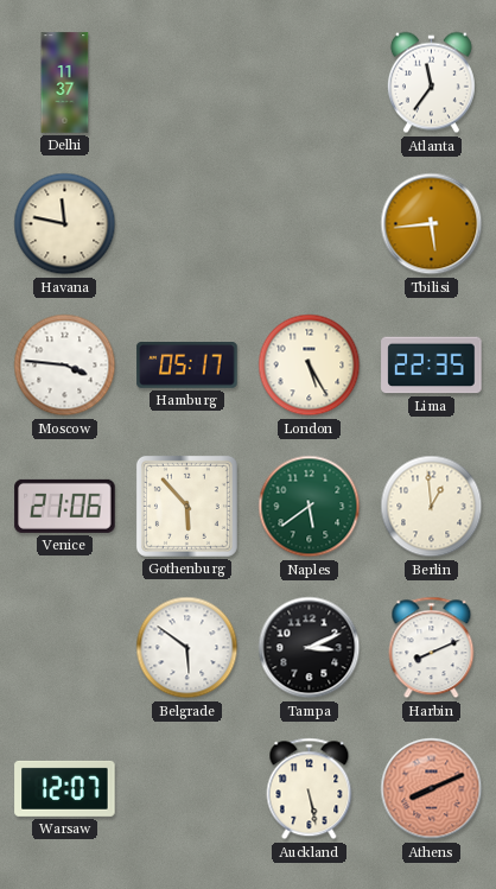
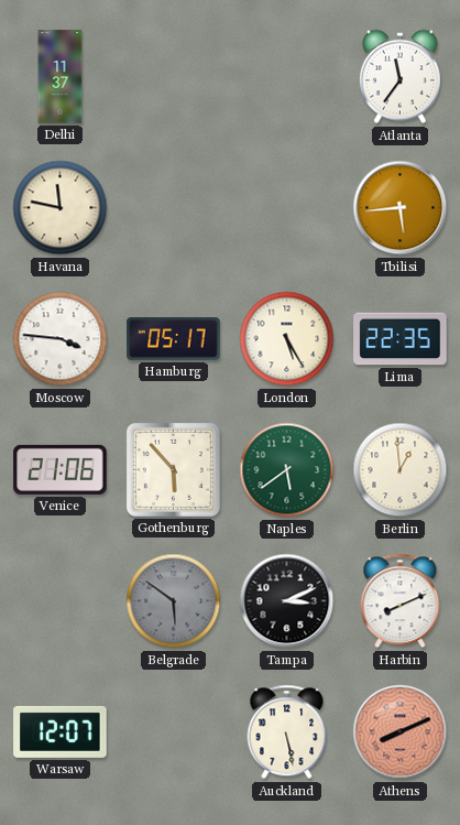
Belgrade dial: white -> grey
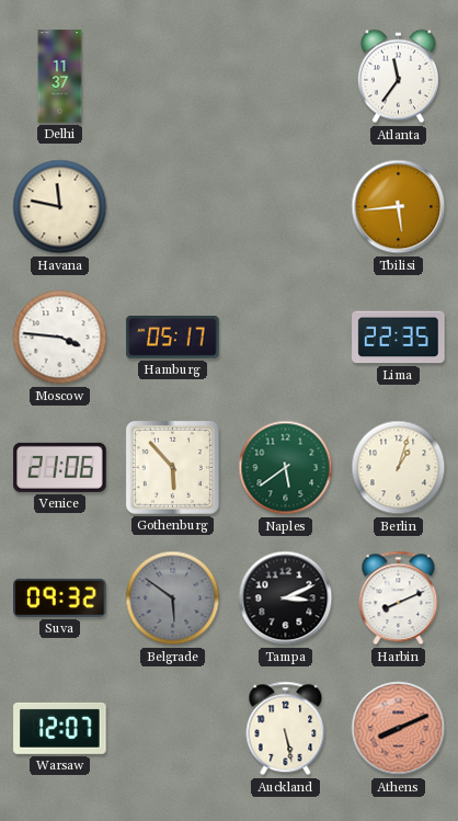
London: 5:25 -> none
Berlin: 12:59 -> 1:03
Suva: none -> 09:32
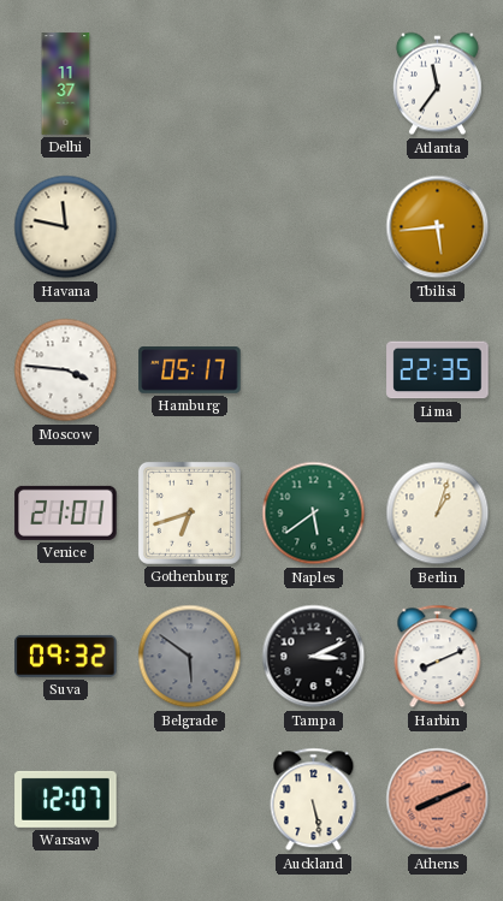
Venice: 21:06 -> 21:01
Gothenburg: 5:53 -> 6:42
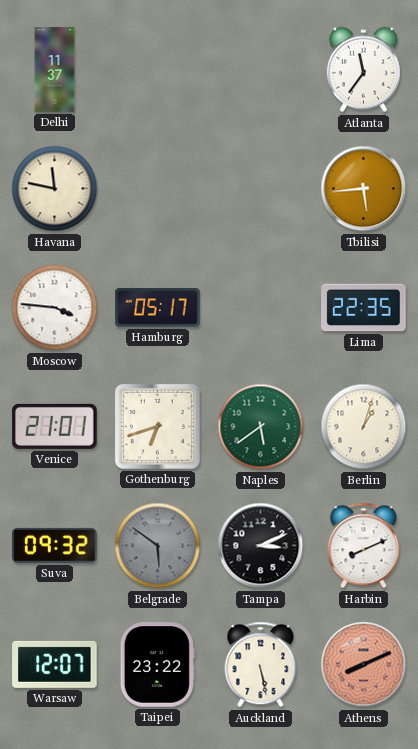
Taipei: none -> 23:22
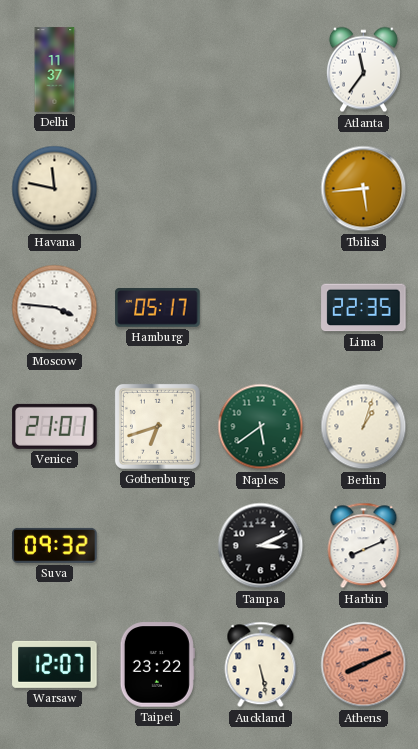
Belgrade: 5:51 -> none
